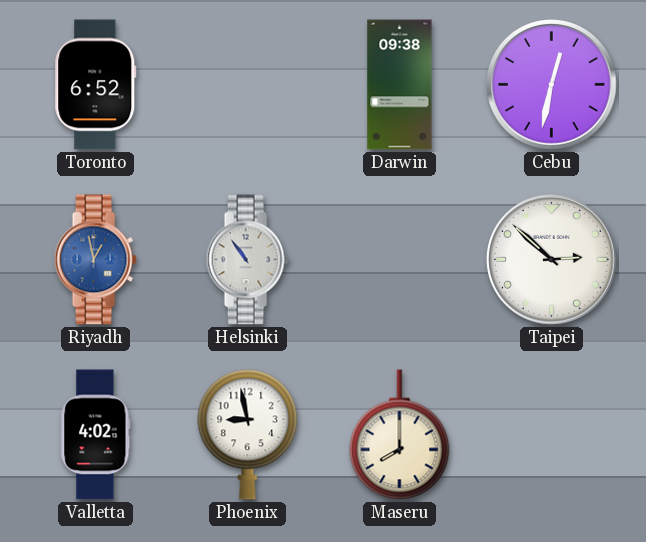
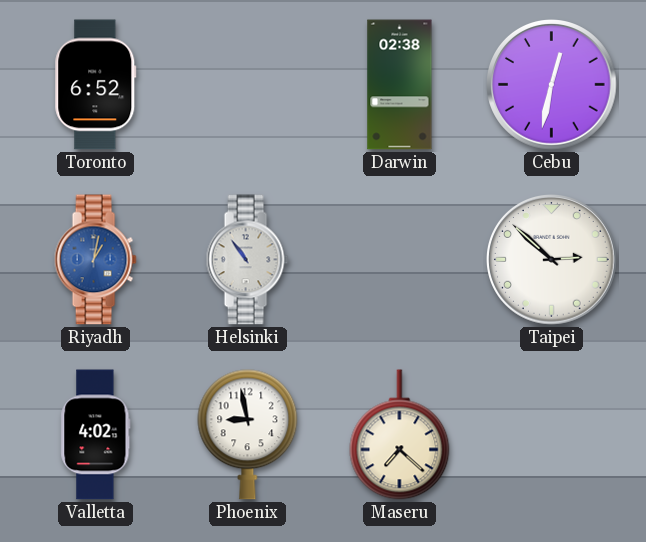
Darwin: 09:38 -> 02:38
Riyadh: 12:58 -> 1:02
Maseru: 8:00 -> 7:22
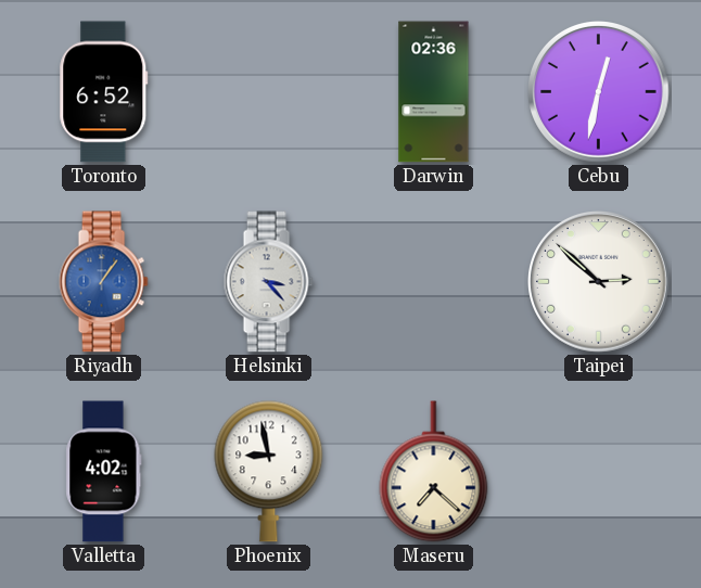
Darwin: 02:38 -> 02:36
Riyadh: 1:02 -> 1:06
Helsinki: 10:54 -> 3:23
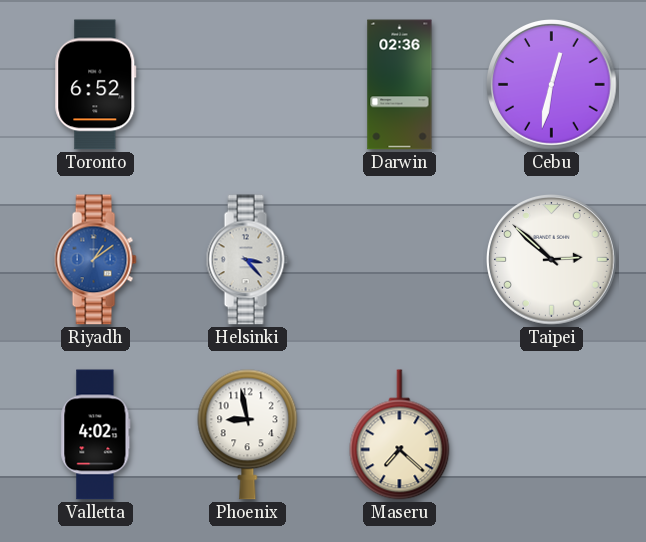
Riyadh: 1:06 -> 1:09
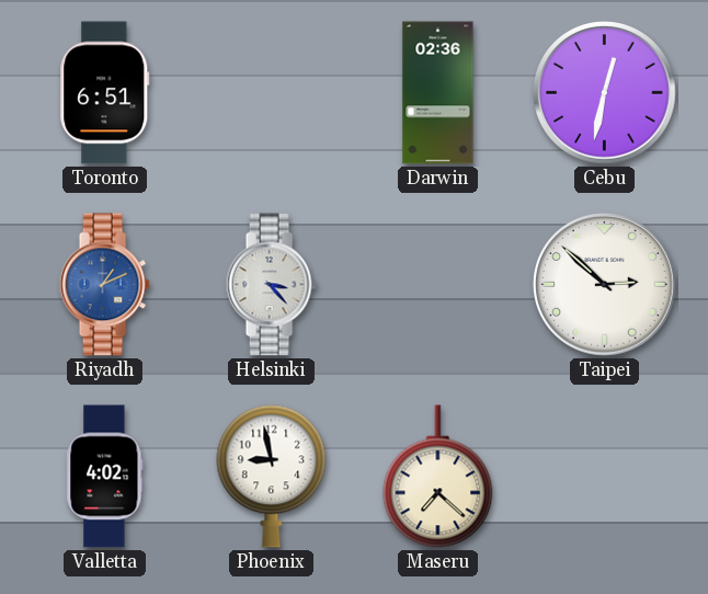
Toronto: 6:52 -> 6:51
Riyadh: 1:09 -> 1:11
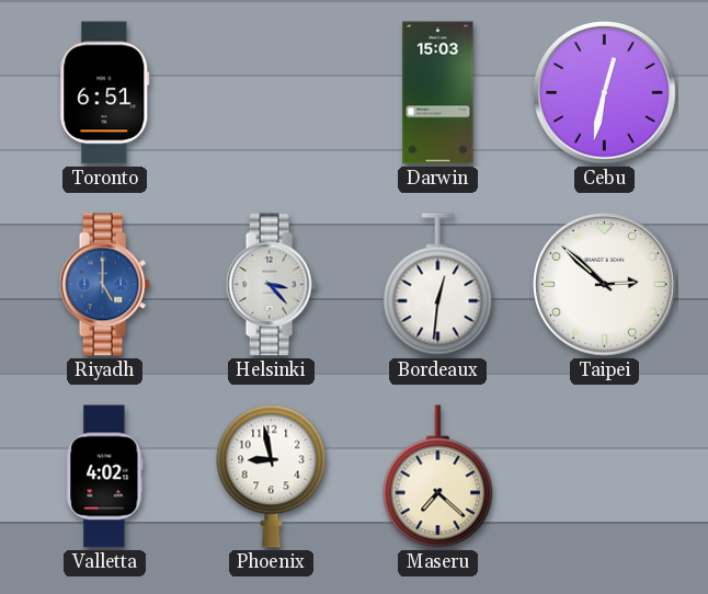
Darwin: 02:36 -> 15:03
Riyadh: 1:11 -> 5:00
Bordeaux: none -> 12:31
